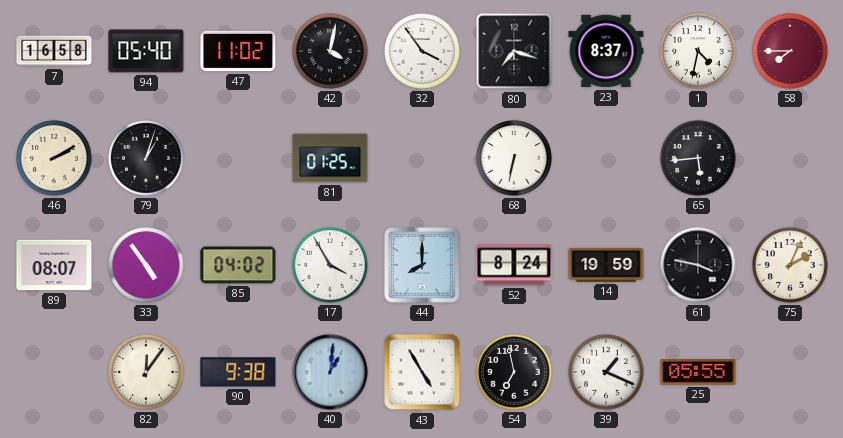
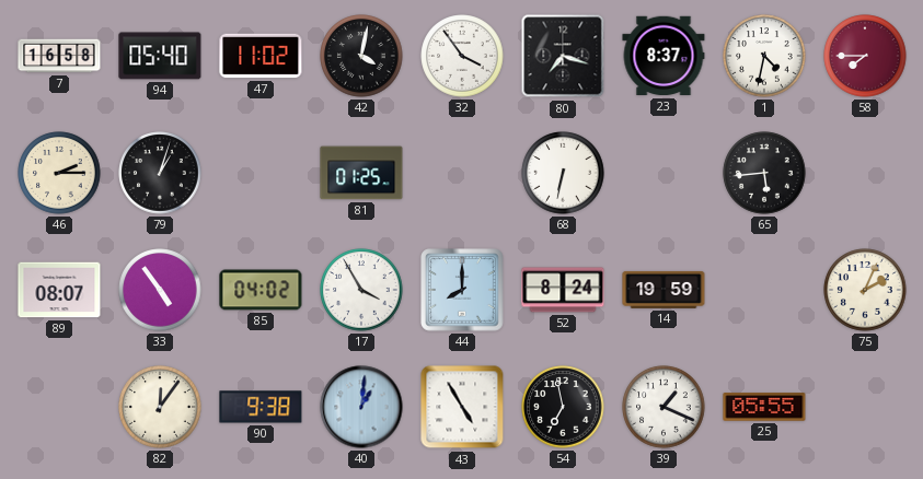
46: 2:10 -> 2:15
61: 3:47 -> none
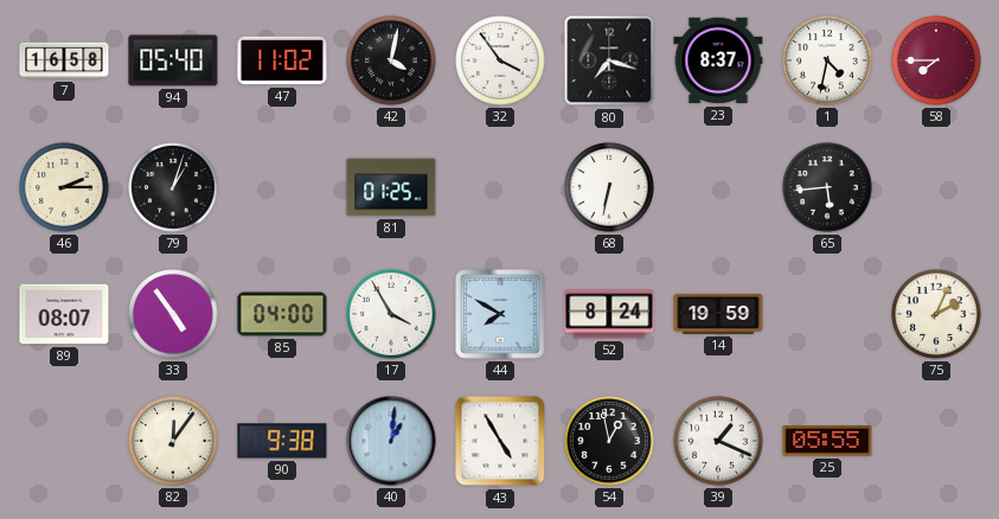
85: 04:02 -> 04:00
44: 8:00 -> 7:50
54: 6:58 -> 12:58
